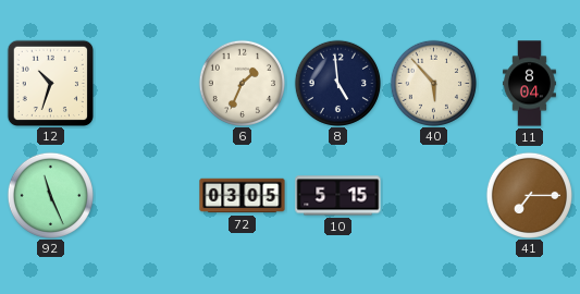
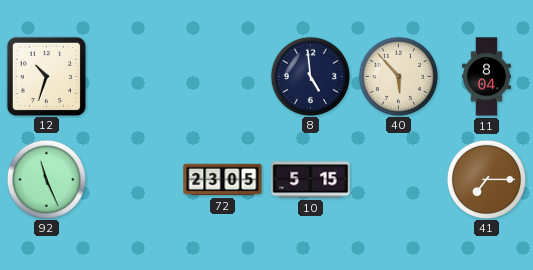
6: 1:34 -> none
72: 03:05 -> 23:05
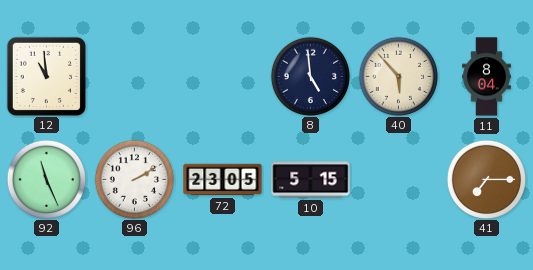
12: 10:33 -> 10:59
96: none -> 2:10
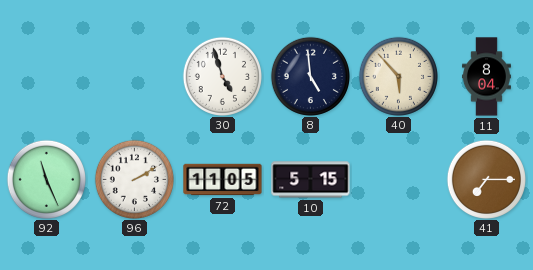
12: 10:59 -> none
30: none -> 4:57
72: 23:05 -> 11:05
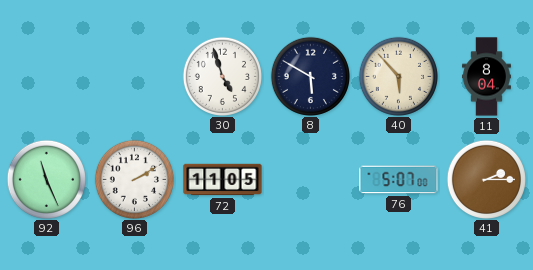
8: 4:59 -> 5:50
10: 5:15 -> none
76: none -> 5:07
41: 7:15 -> 2:15
